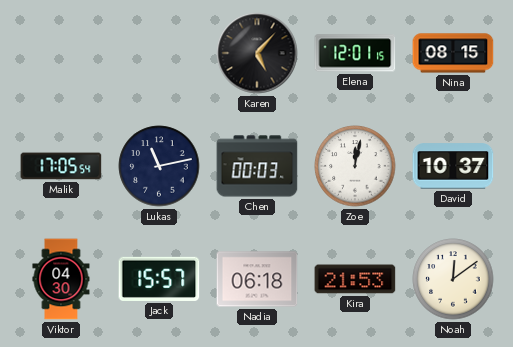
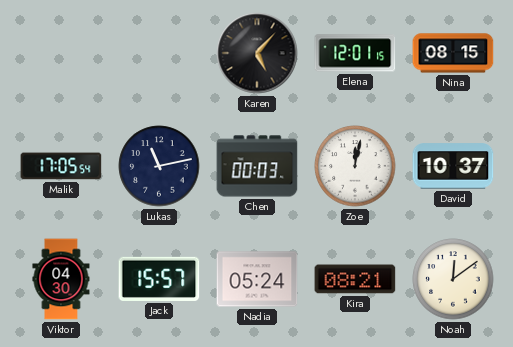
Nadia: 06:18 -> 05:24
Kira: 21:53 -> 08:21
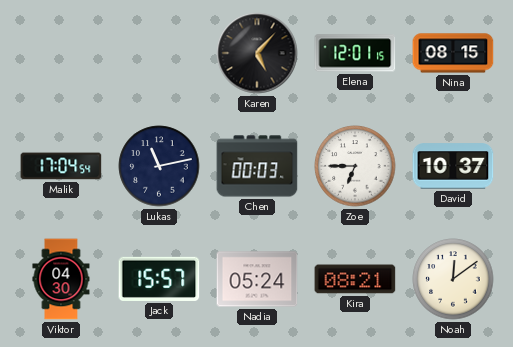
Malik: 17:05 -> 17:04
Zoe: 12:02 -> 6:45
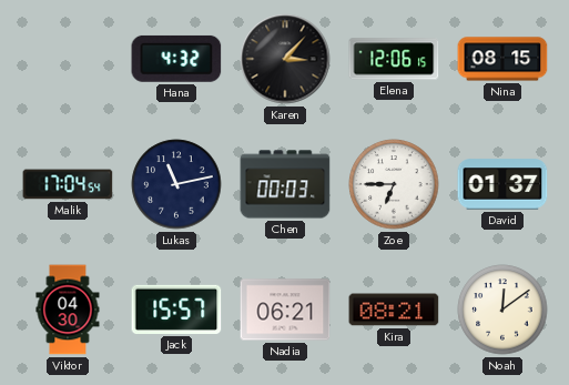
Hana: none -> 4:32
Karen: 5:07 -> 3:07
Elena: 12:01 -> 12:06
David: 10:37 -> 01:37
Nadia: 05:24 -> 06:21
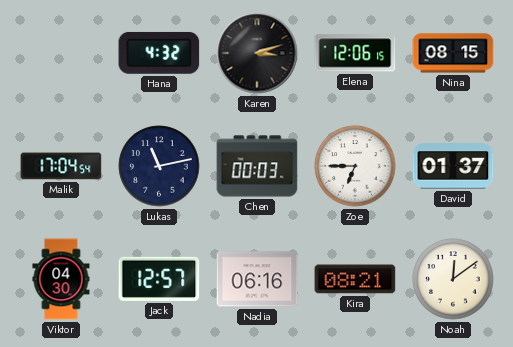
Karen: 3:07 -> 3:12
Jack: 15:57 -> 12:57
Nadia: 06:21 -> 06:16
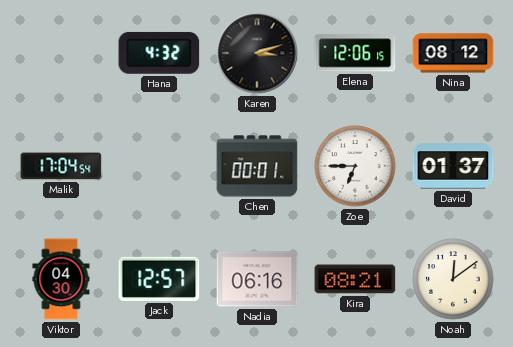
Nina: 08:15 -> 08:12
Lukas: 11:13 -> none
Chen: 00:03 -> 00:01
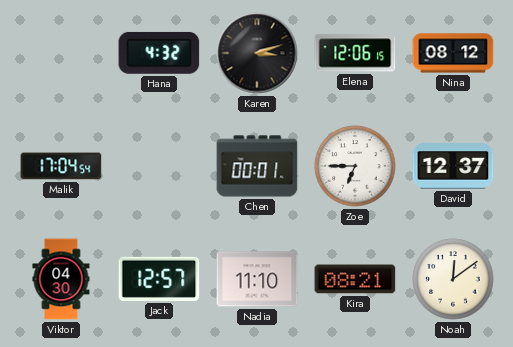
David: 01:37 -> 12:37
Nadia: 06:16 -> 11:10
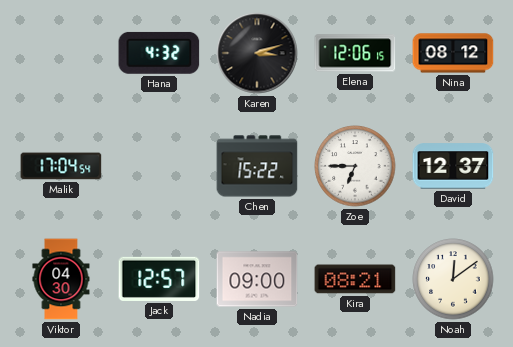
Chen: 00:01 -> 15:22
Nadia: 11:10 -> 09:00
